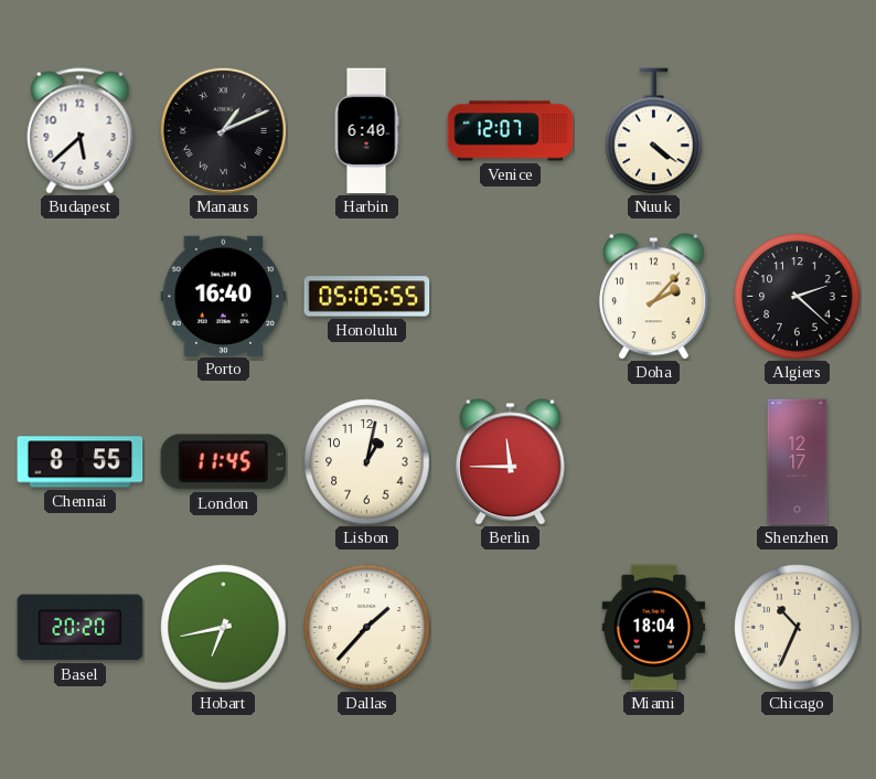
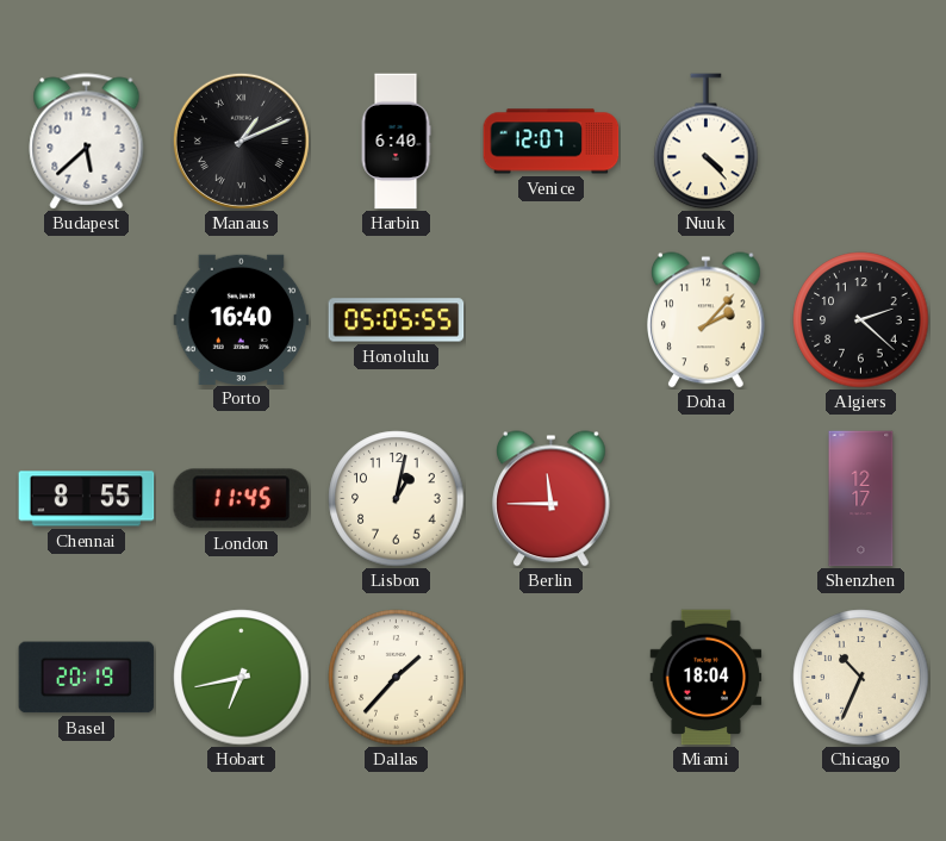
Nuuk: 4:21 -> 4:23
Basel: 20:20 -> 20:19
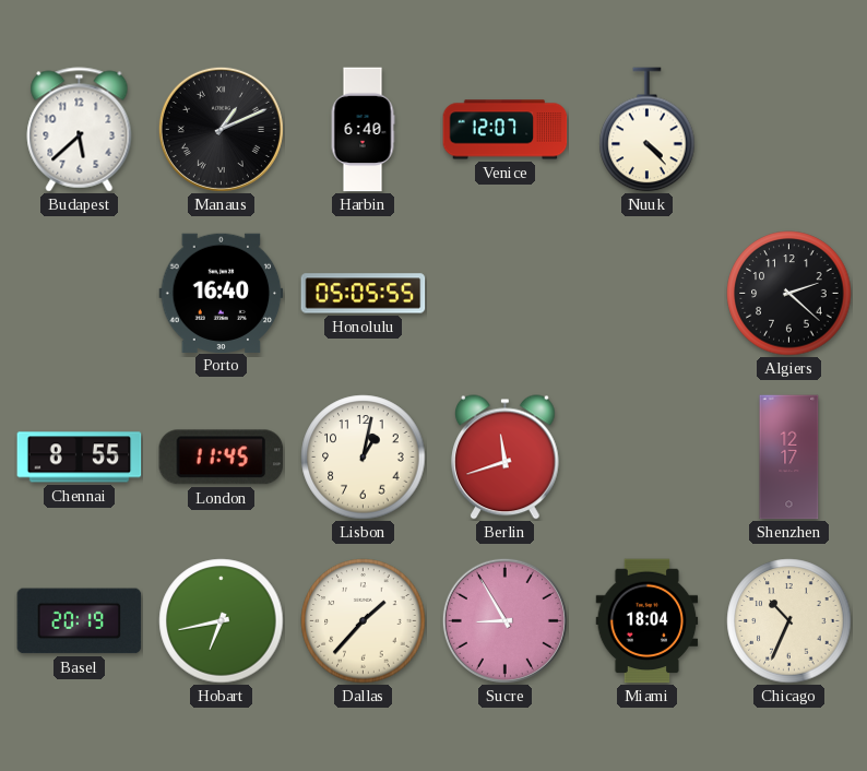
Doha: 2:07 -> none
Berlin: 11:45 -> 11:42
Sucre: none -> 8:55
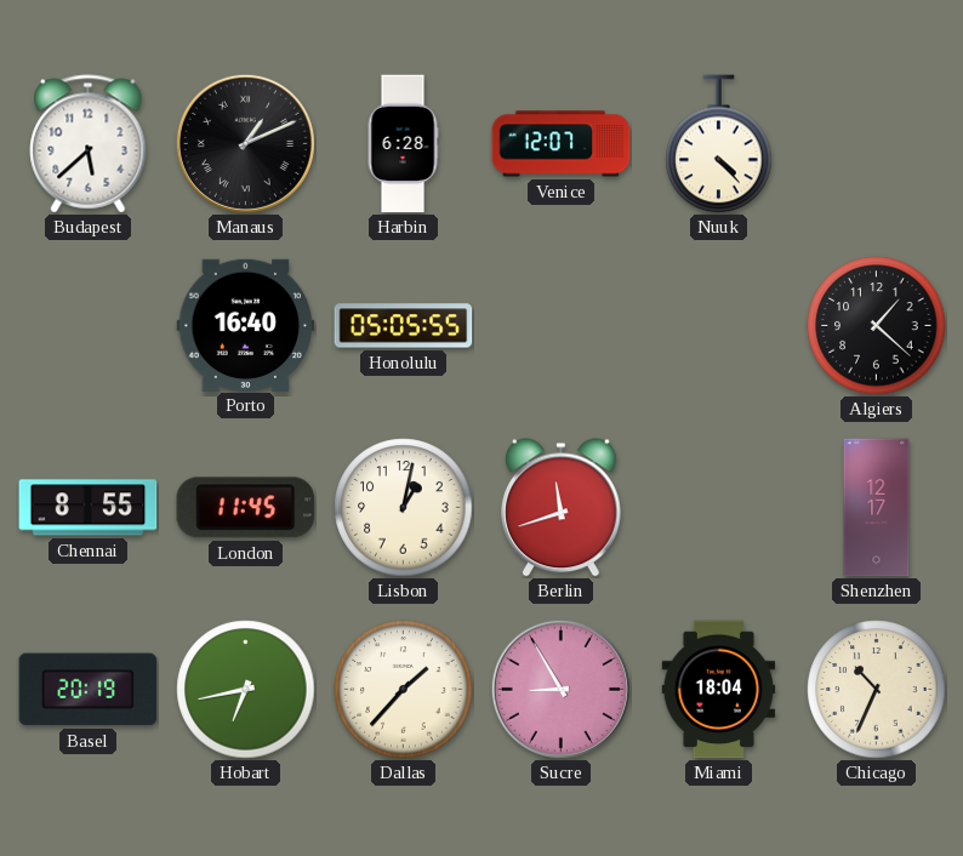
Harbin: 6:40 -> 6:28
Algiers: 2:22 -> 1:22
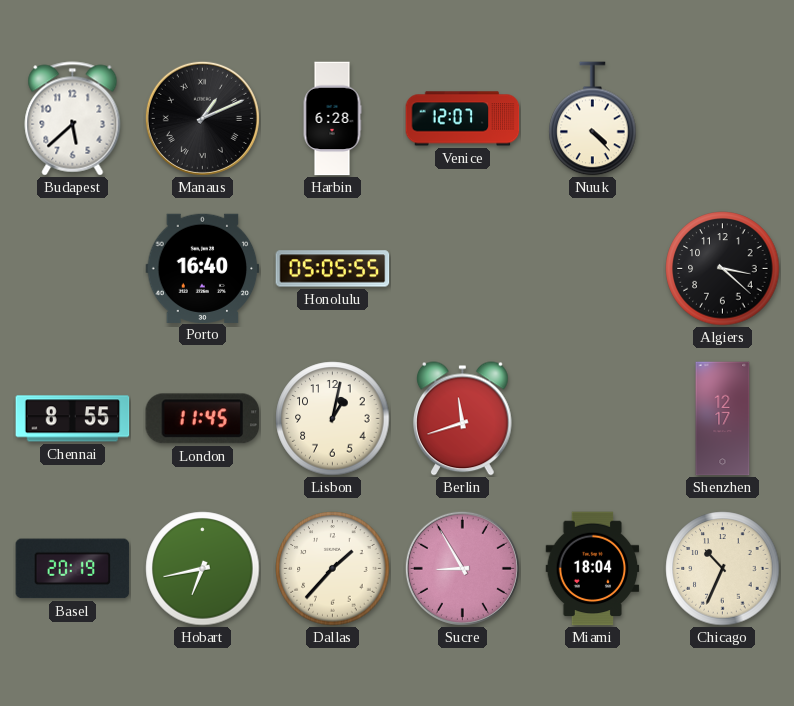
Algiers: 1:22 -> 3:22
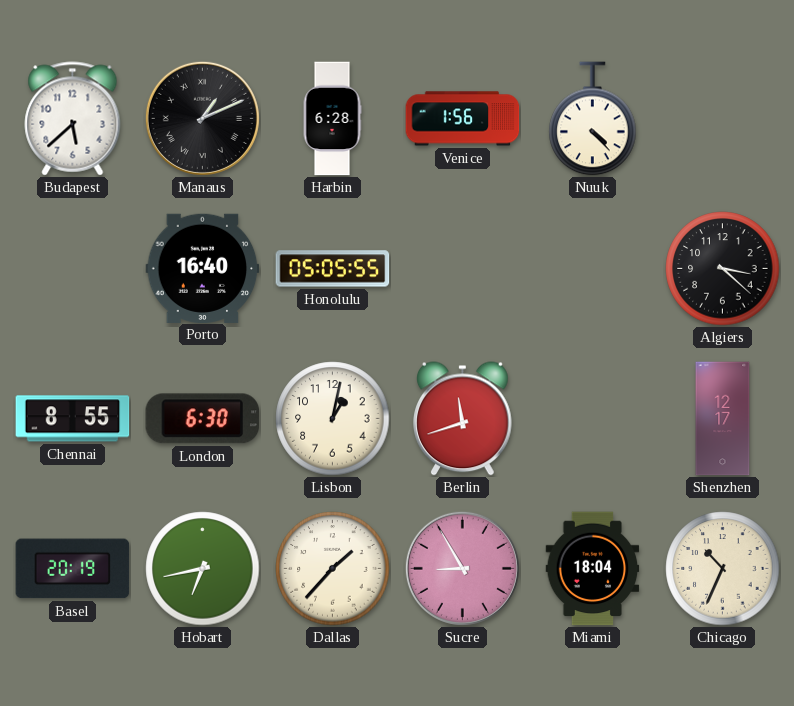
Venice: 12:07 -> 1:56
London: 11:45 -> 6:30
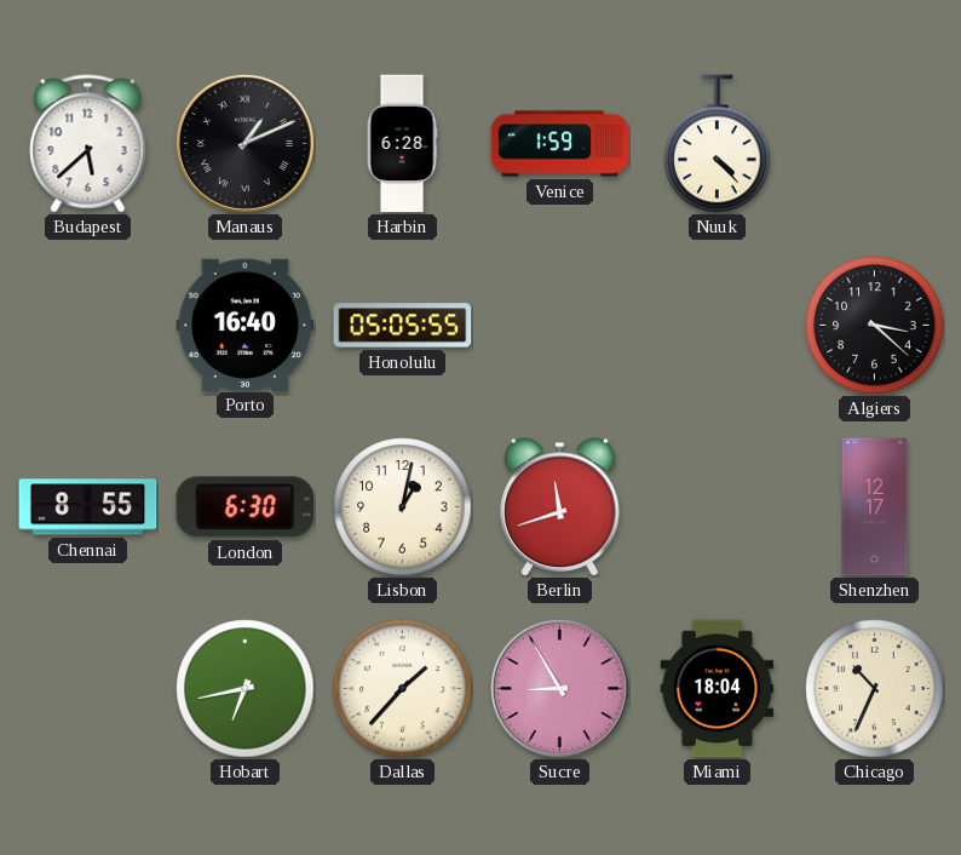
Venice: 1:56 -> 1:59
Basel: 20:19 -> none
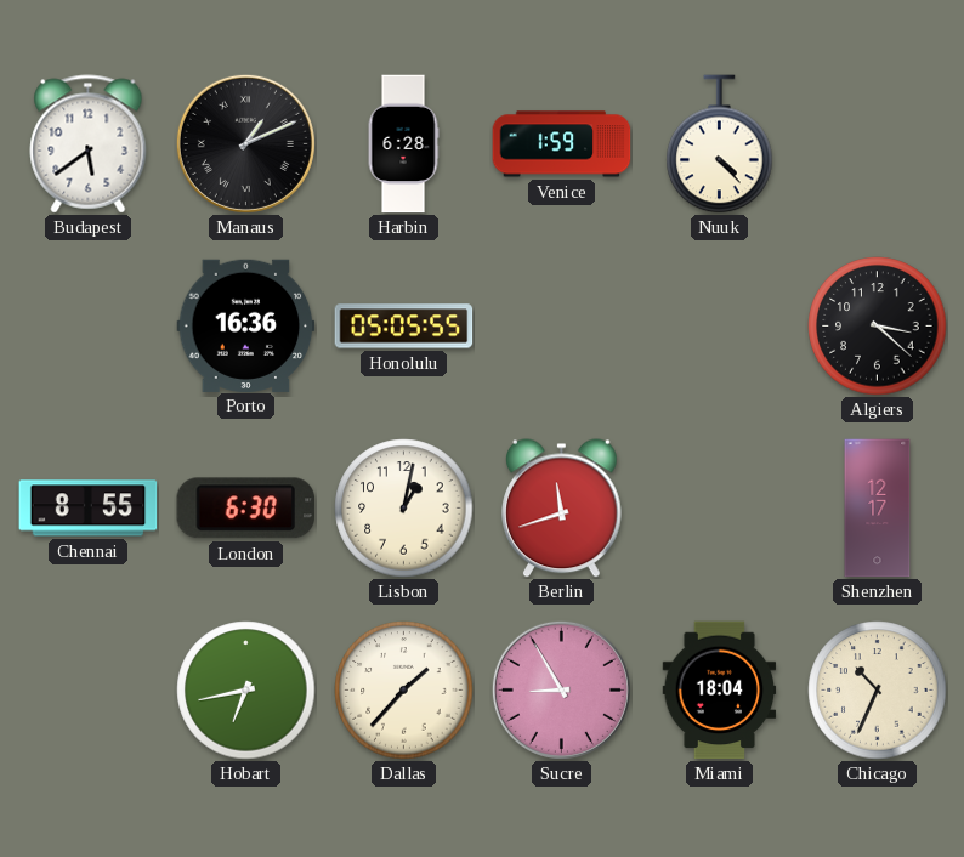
Budapest: 5:38 -> 5:39
Porto: 16:40 -> 16:36
